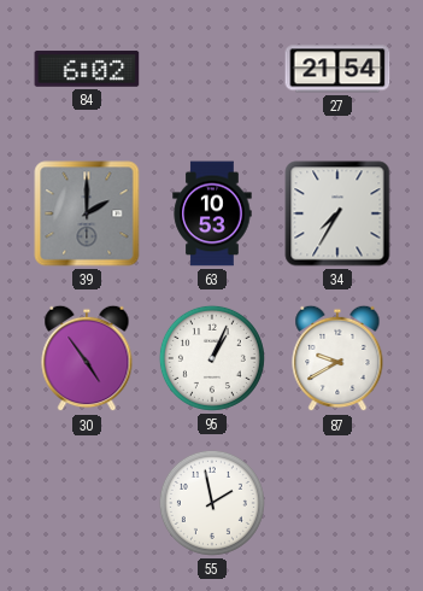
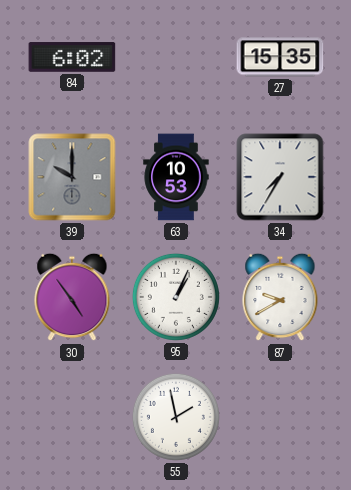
27: 21:54 -> 15:35
39: 2:00 -> 10:00
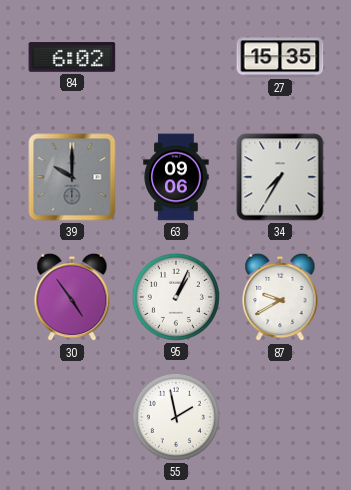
63: 10:53 -> 09:06
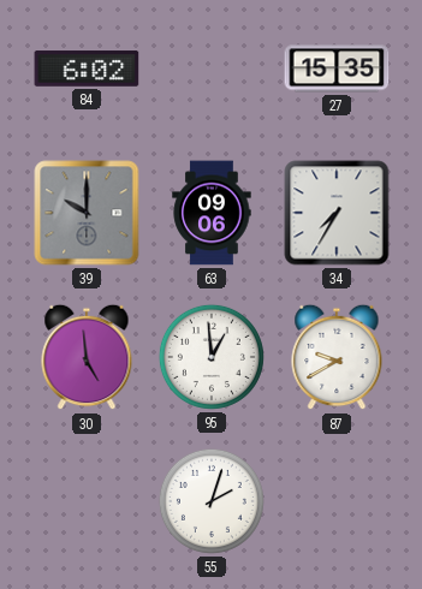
30: 4:54 -> 4:59
95: 1:04 -> 12:59
55: 1:58 -> 2:03
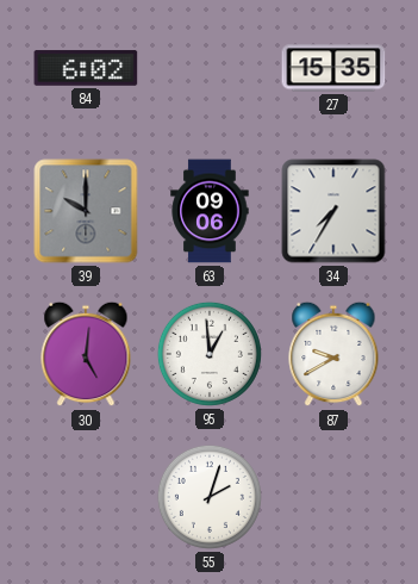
30: 4:59 -> 5:01
